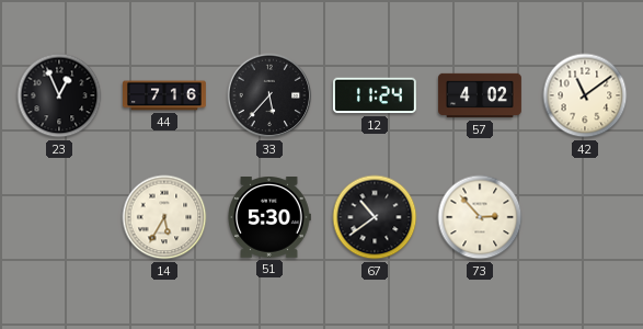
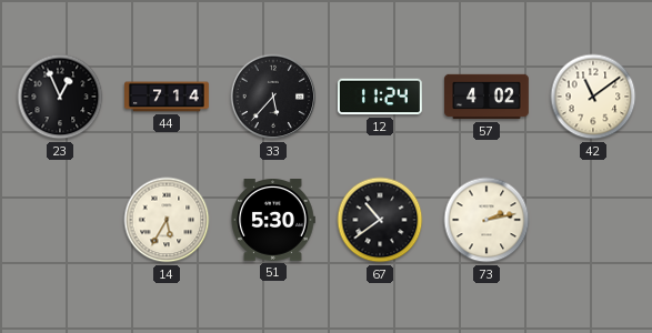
44: 7:16 -> 7:14
73: 2:53 -> 2:13
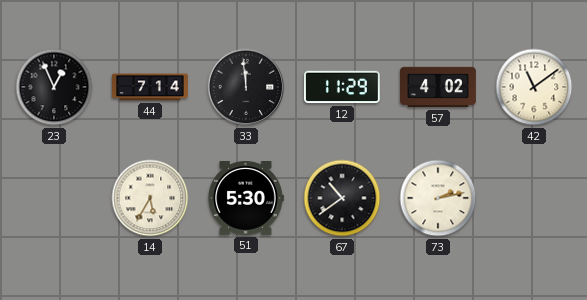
33: 5:37 -> 11:59
12: 11:24 -> 11:29
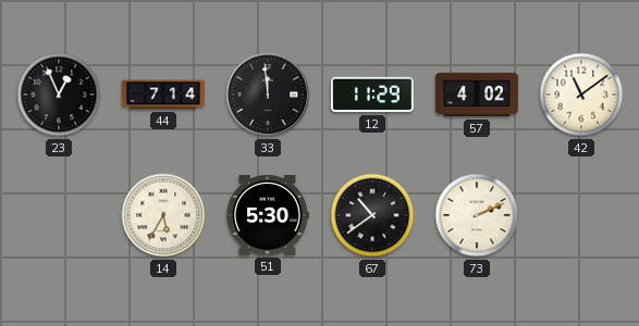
73: 2:13 -> 2:11
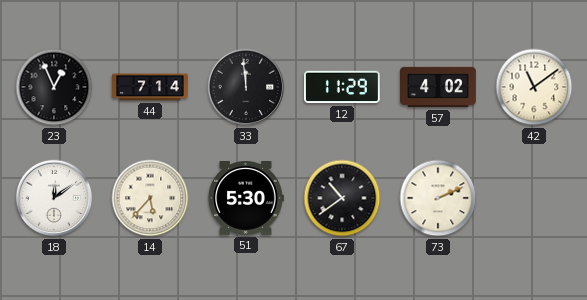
18: none -> 12:09
14: 5:35 -> 5:37
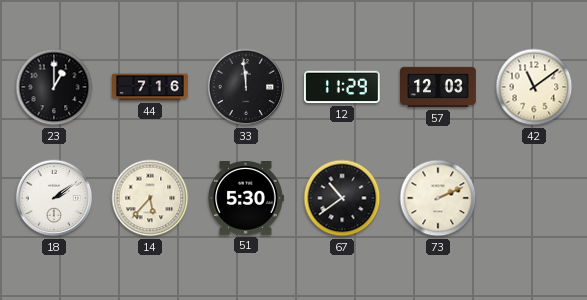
23: 12:56 -> 1:00
44: 7:14 -> 7:16
57: 4:02 -> 12:03
18: 12:09 -> 2:09
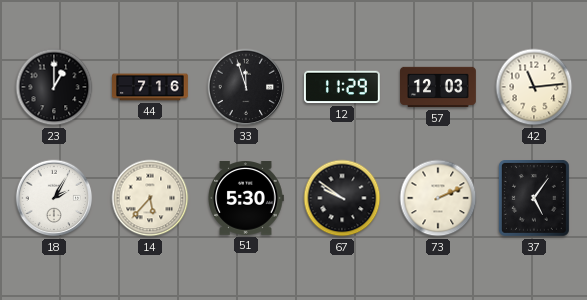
33: 11:59 -> 11:57
42: 11:09 -> 11:14
18: 2:09 -> 2:05
67: 10:39 -> 9:51
37: none -> 5:06
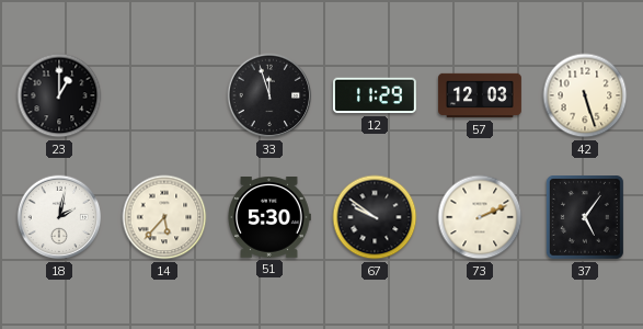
44: 7:16 -> none
42: 11:14 -> 5:27
18: 2:05 -> 2:02
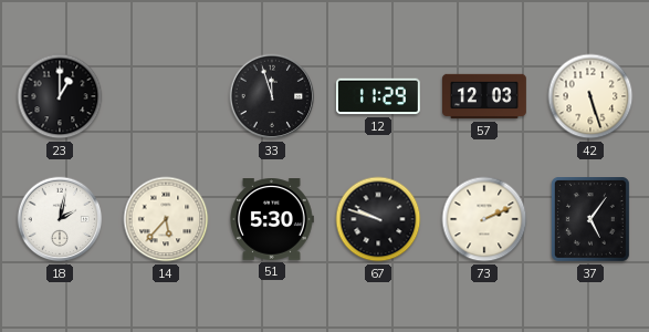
67: 9:51 -> 9:48
